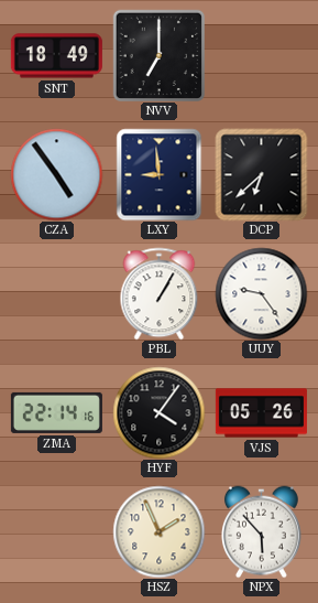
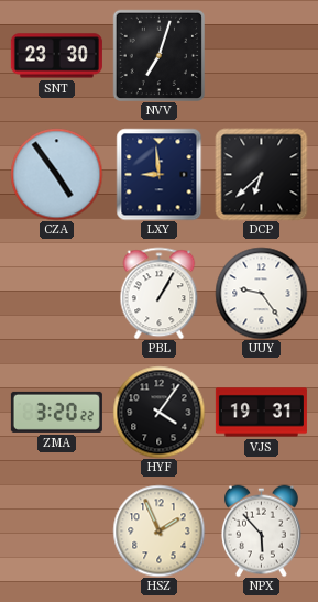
SNT: 18:49 -> 23:30
NVV: 7:00 -> 7:03
ZMA: 22:14 -> 3:20
VJS: 05:26 -> 19:31
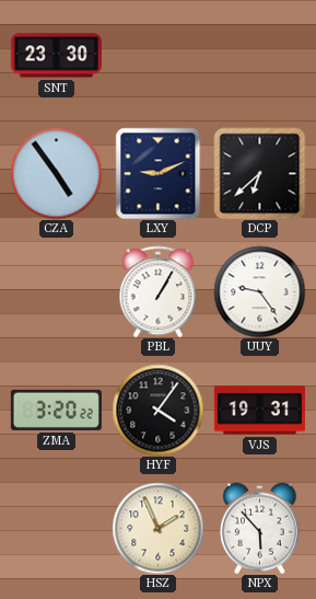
NVV: 7:03 -> none
LXY: 8:59 -> 9:11
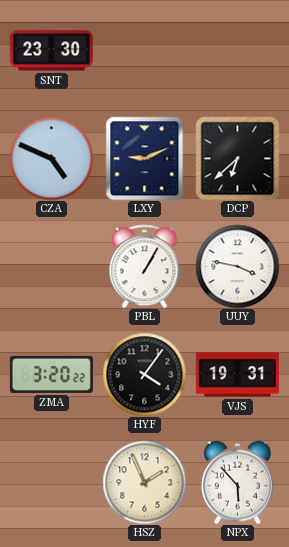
CZA: 4:54 -> 4:49
UUY: 9:24 -> 3:47
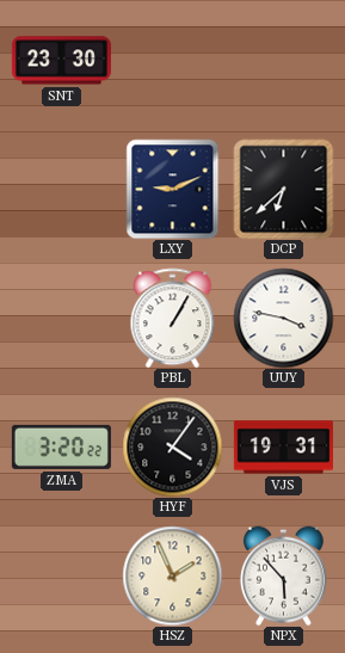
CZA: 4:49 -> none
